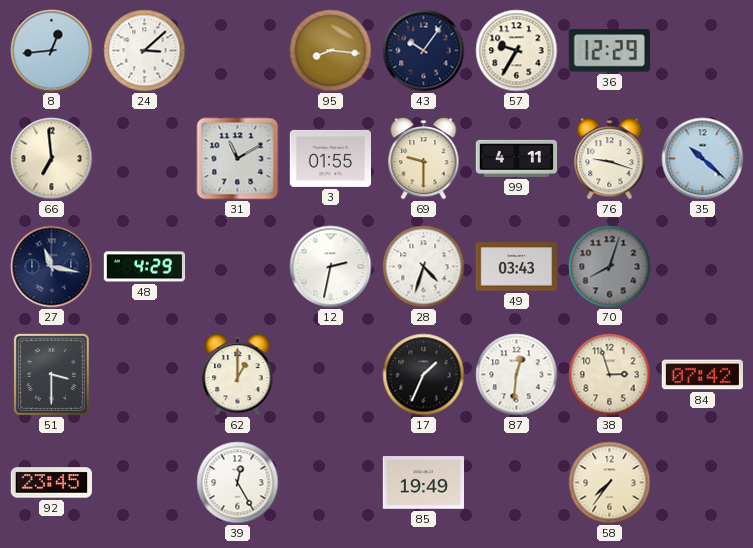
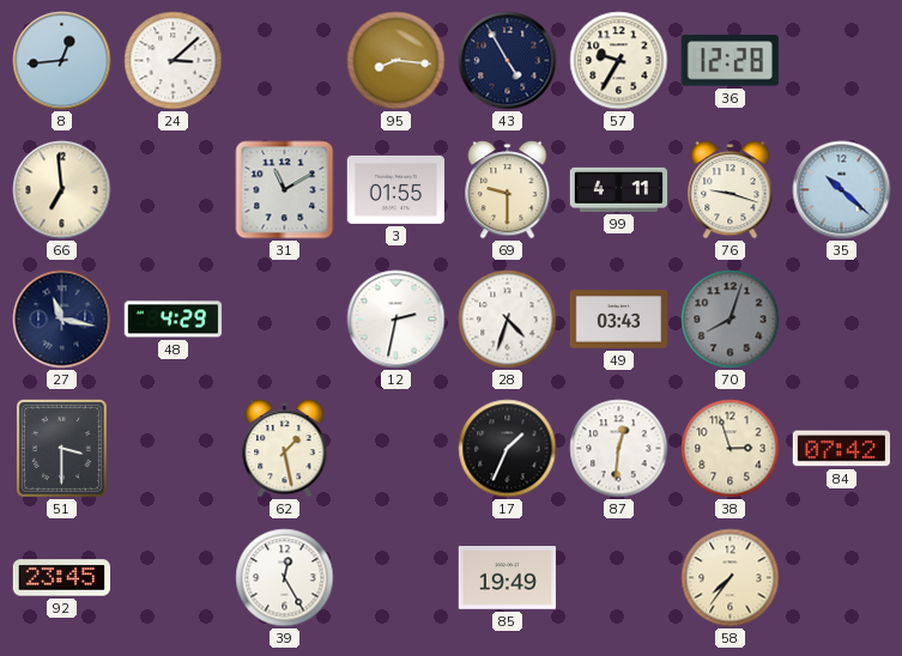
43: 10:06 -> 4:55
36: 12:29 -> 12:28
62: 1:00 -> 1:28
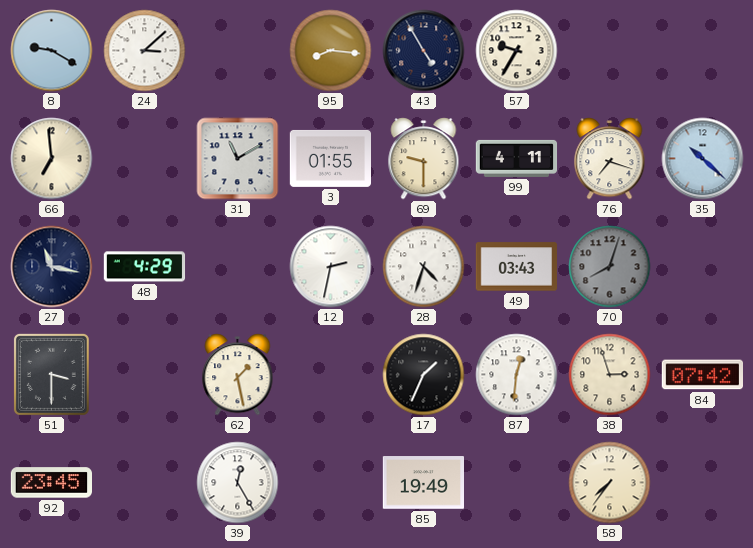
8: 12:44 -> 9:20
36: 12:28 -> none
76: 9:18 -> 7:18
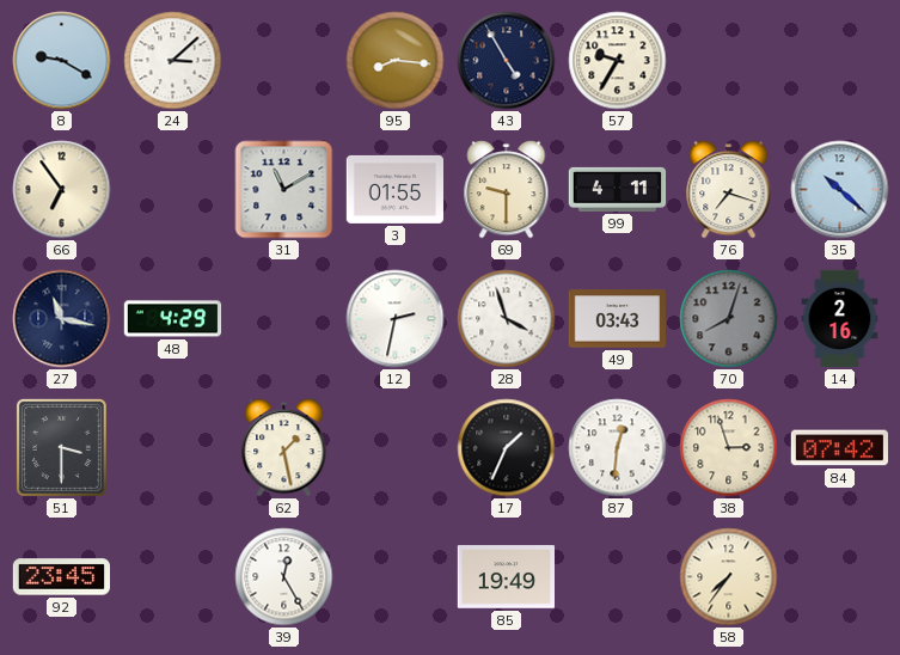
66: 6:59 -> 6:54
28: 4:33 -> 3:57
14: none -> 2:16
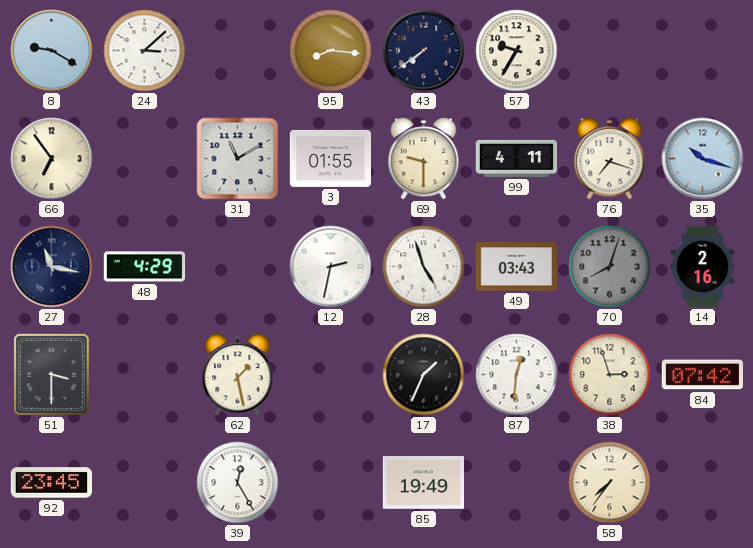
43: 4:55 -> 7:39
35: 10:22 -> 10:18
28: 3:57 -> 4:57
